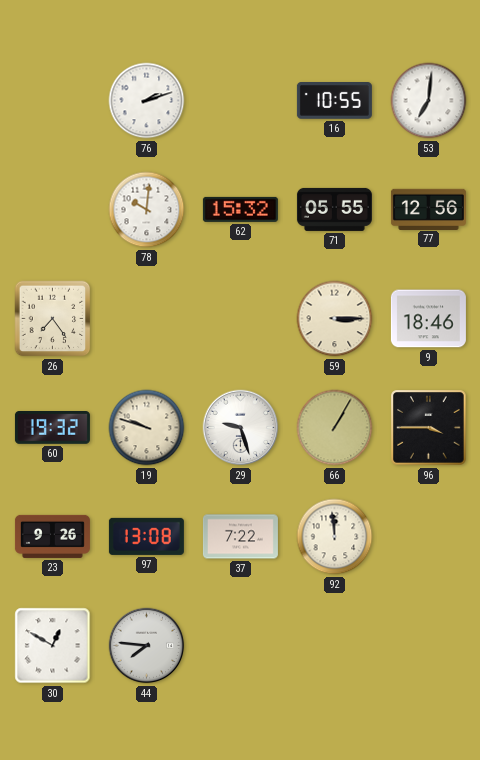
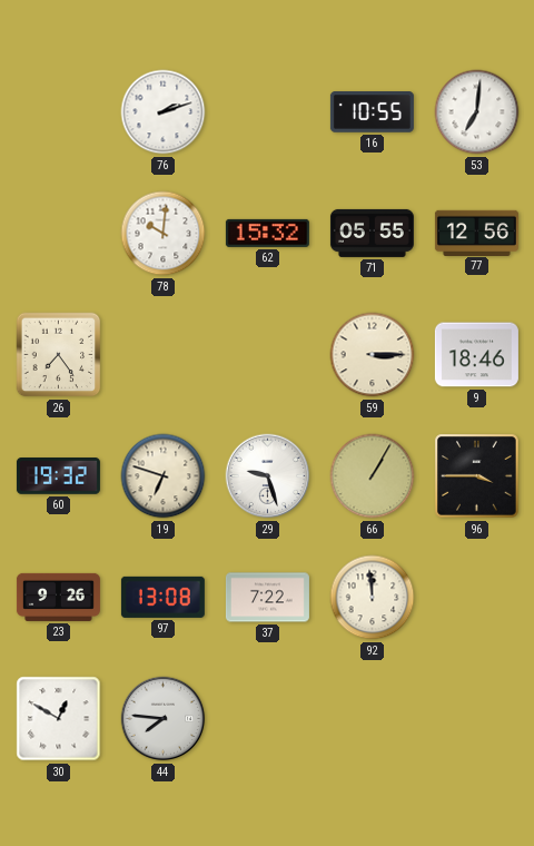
19: 9:48 -> 6:48
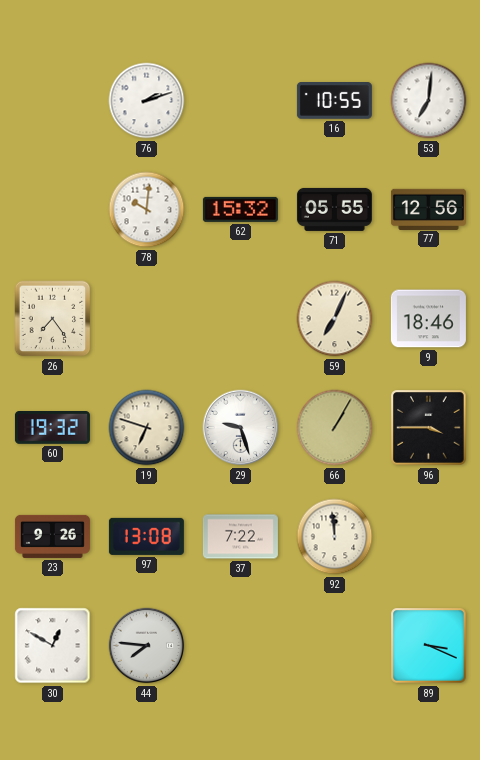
59: 3:15 -> 7:04
89: none -> 3:19
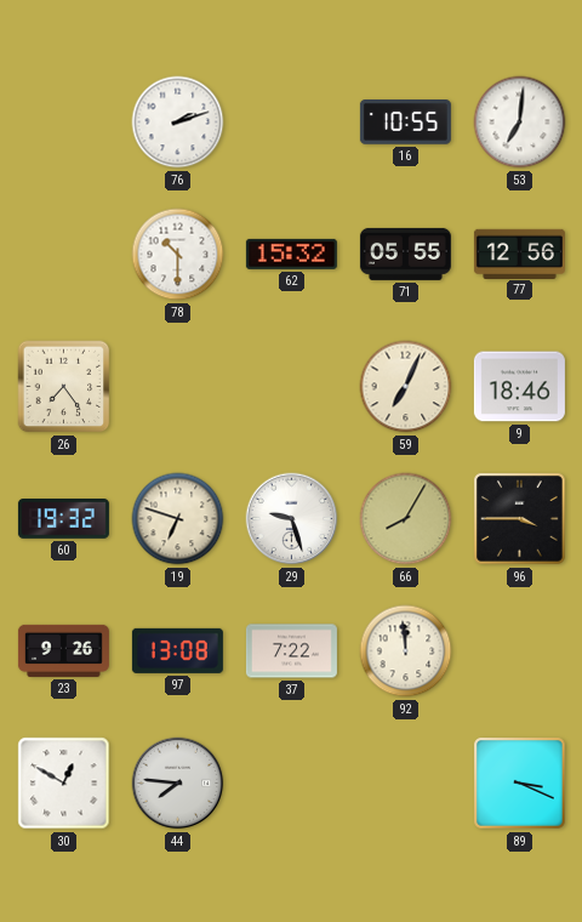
78: 10:01 -> 10:30
66: 1:05 -> 8:05
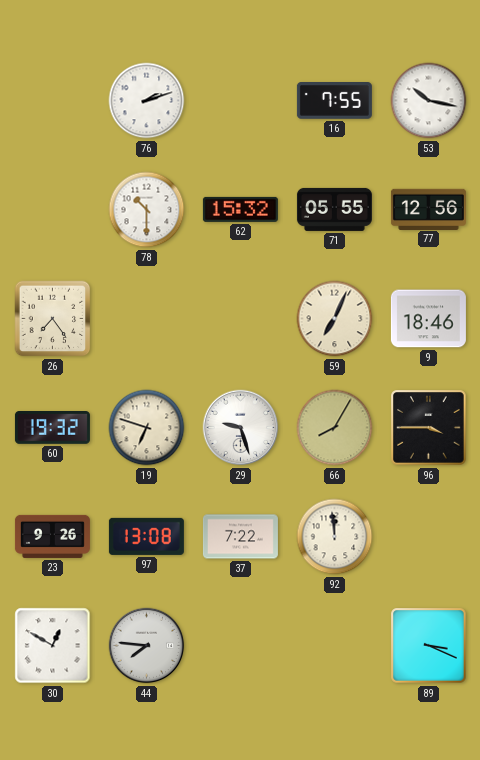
16: 10:55 -> 7:55
53: 7:01 -> 10:17
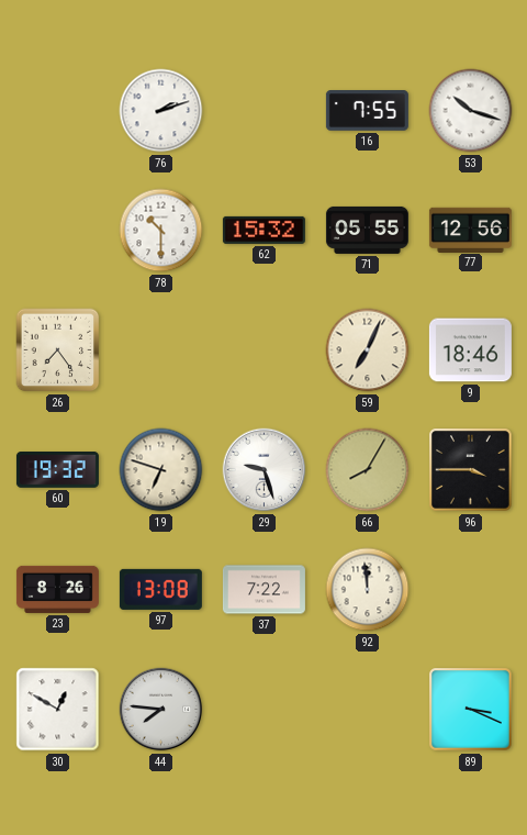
53: 10:17 -> 10:18
23: 9:26 -> 8:26
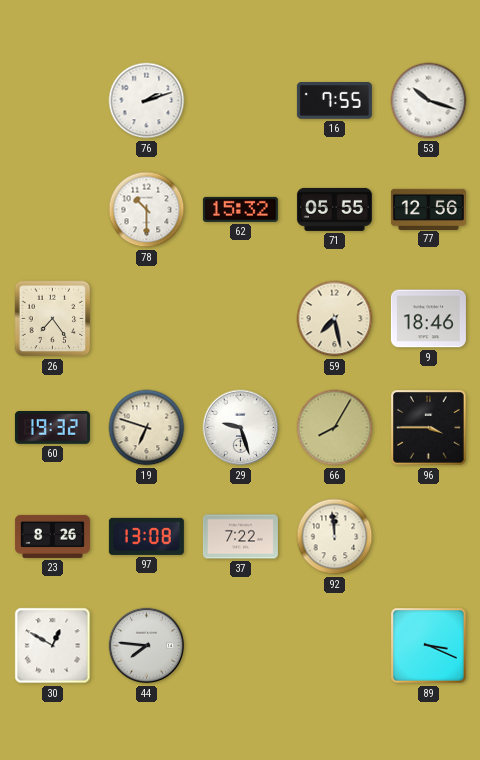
59: 7:04 -> 7:28
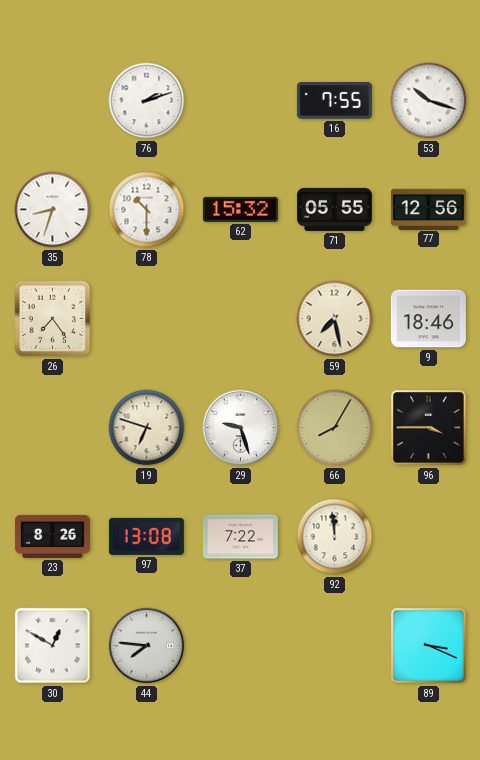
35: none -> 8:33
60: 19:32 -> none
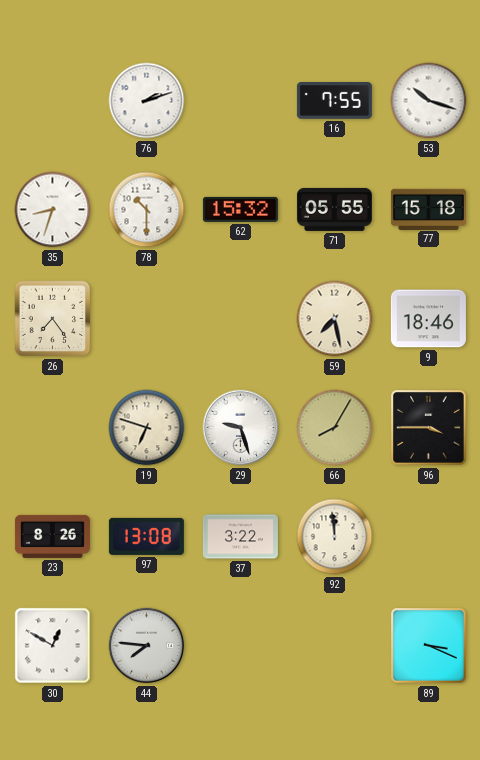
77: 12:56 -> 15:18
37: 7:22 -> 3:22
